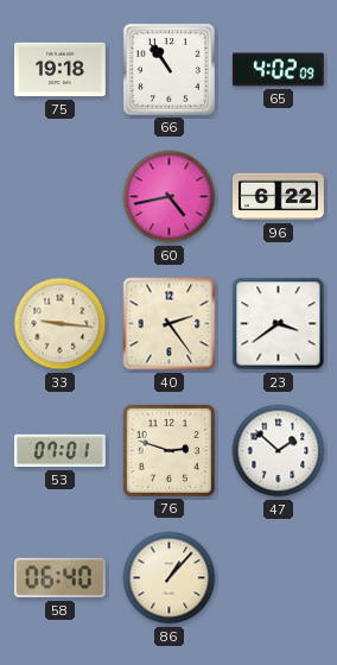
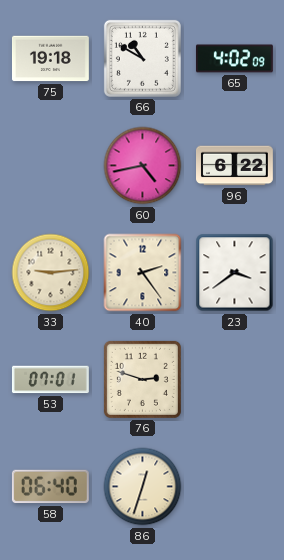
66: 10:54 -> 10:50
33: 9:16 -> 9:14
47: 1:52 -> none
86: 1:07 -> 12:33
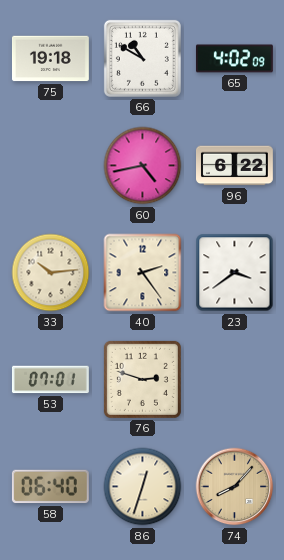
33: 9:14 -> 10:14
74: none -> 8:07
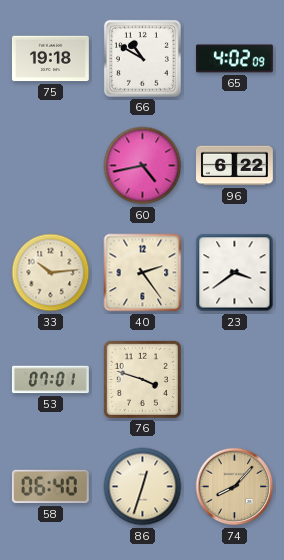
76: 2:48 -> 3:48
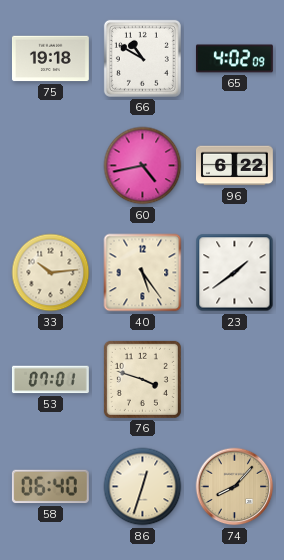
40: 2:24 -> 5:24
23: 3:39 -> 1:39
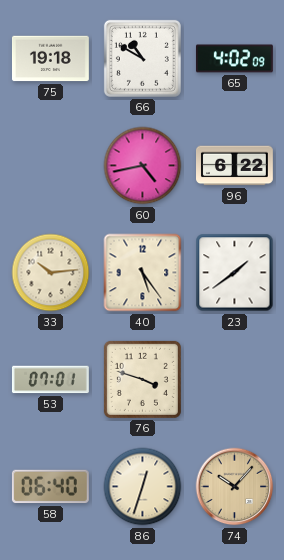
74: 8:07 -> 10:07
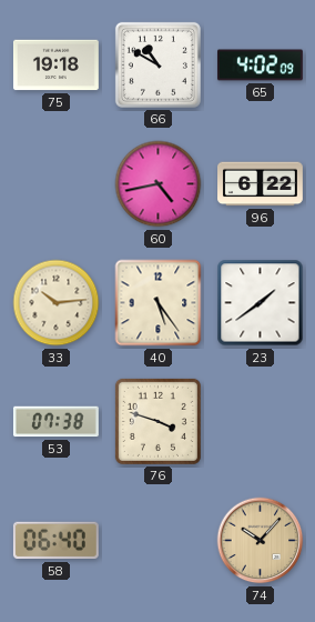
53: 07:01 -> 07:38
86: 12:33 -> none
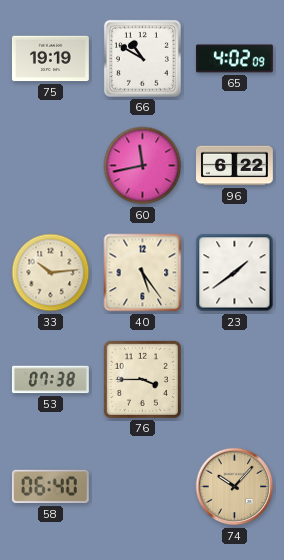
75: 19:18 -> 19:19
60: 4:43 -> 11:43
76: 3:48 -> 3:45
